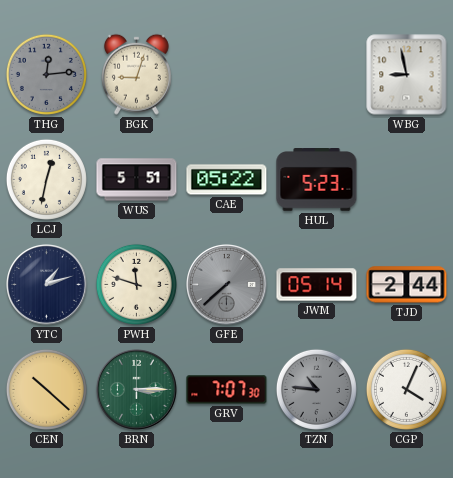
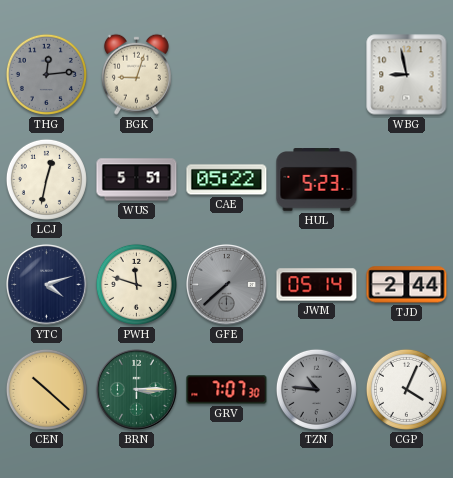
YTC: 1:12 -> 4:12
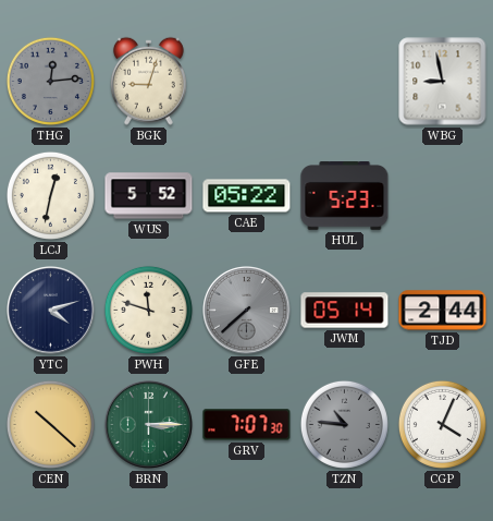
WUS: 5:51 -> 5:52
